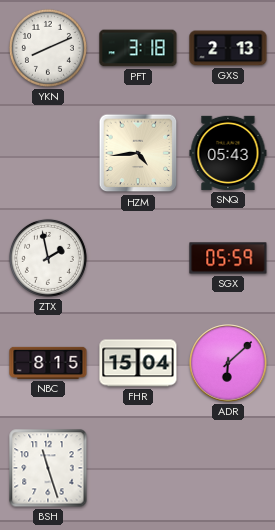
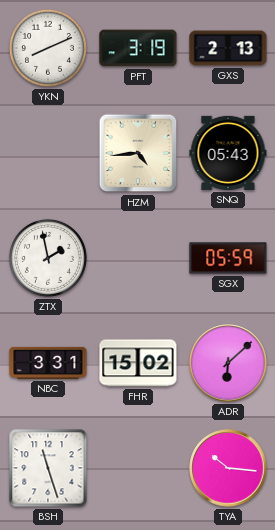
PFT: 3:18 -> 3:19
NBC: 8:15 -> 3:31
FHR: 15:04 -> 15:02
TYA: none -> 10:16
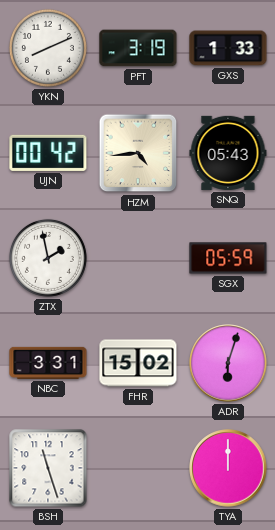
GXS: 2:13 -> 1:33
UJN: none -> 00:42
ADR: 6:08 -> 6:03
TYA: 10:16 -> 12:00
